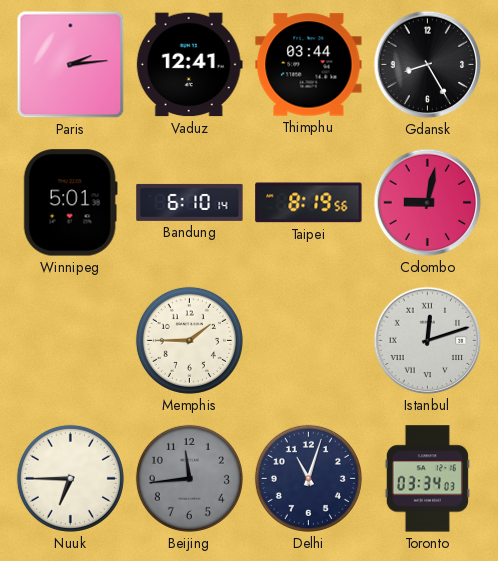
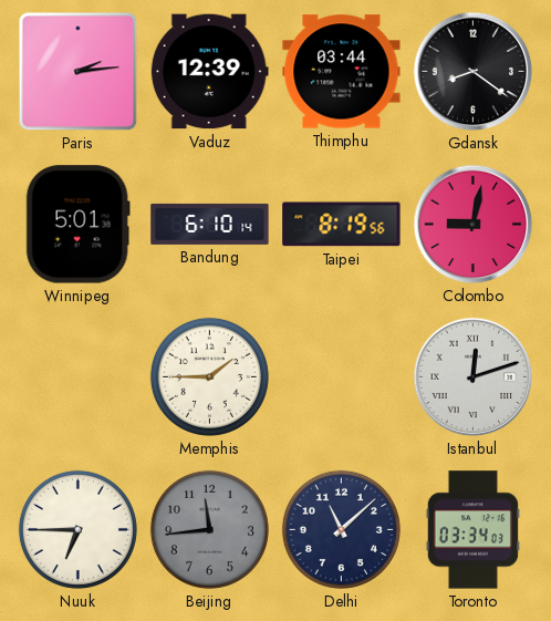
Vaduz: 12:41 -> 12:39
Gdansk: 8:25 -> 8:21
Delhi: 11:03 -> 11:08
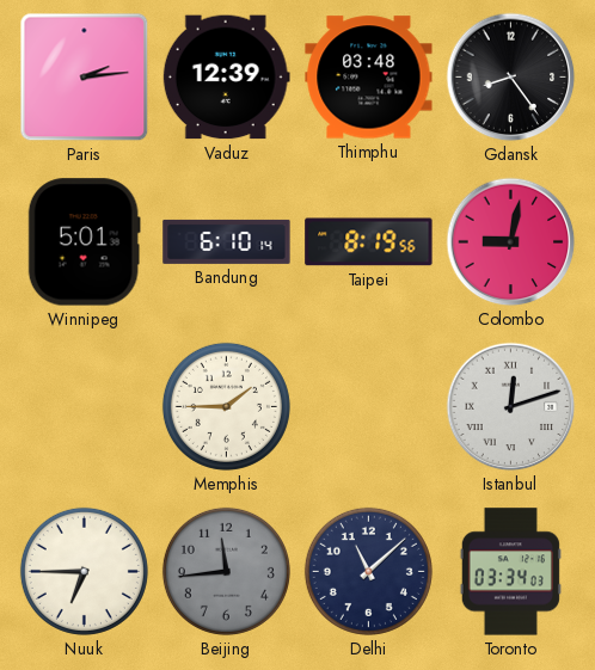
Thimphu: 03:44 -> 03:48
Gdansk: 8:21 -> 8:24
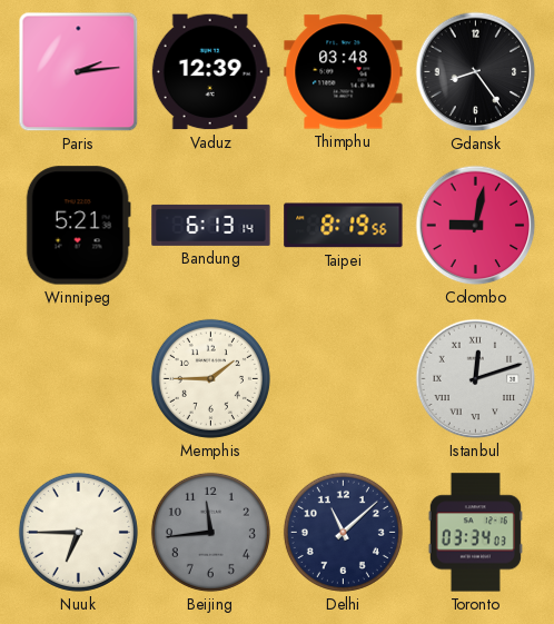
Winnipeg: 5:01 -> 5:21
Bandung: 6:10 -> 6:13
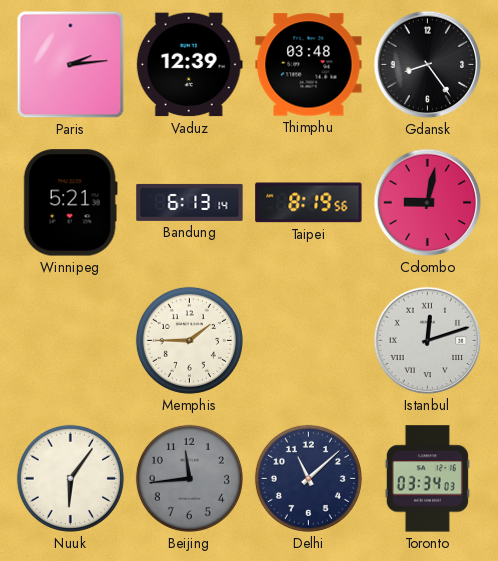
Nuuk: 6:45 -> 6:06
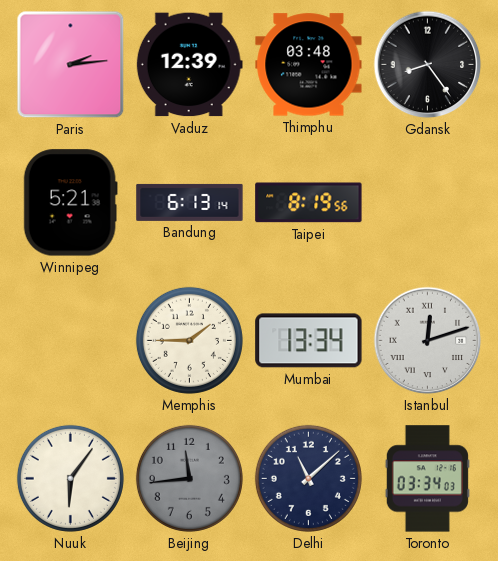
Colombo: 9:02 -> none
Mumbai: none -> 13:34
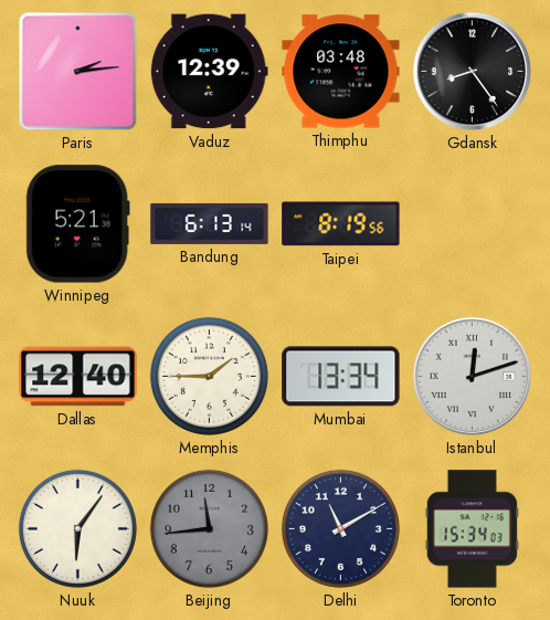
Dallas: none -> 12:40
Delhi: 11:08 -> 11:10
Toronto: 03:34 -> 15:34
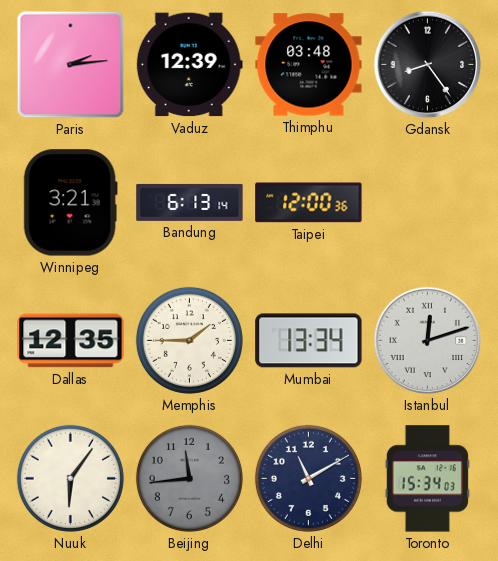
Winnipeg: 5:21 -> 3:21
Taipei: 8:19 -> 12:00
Dallas: 12:40 -> 12:35
